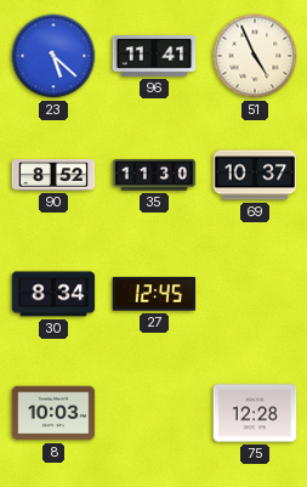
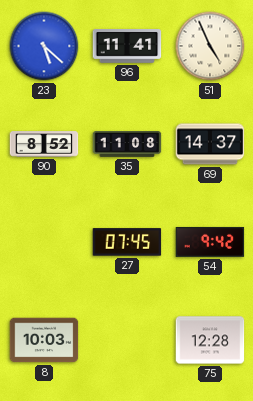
35: 11:30 -> 11:08
69: 10:37 -> 14:37
30: 8:34 -> none
27: 12:45 -> 07:45
54: none -> 9:42
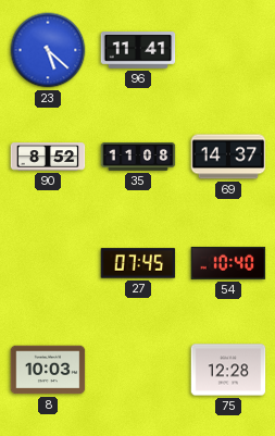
51: 4:56 -> none
54: 9:42 -> 10:40
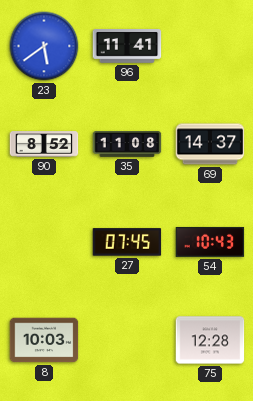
23: 5:22 -> 5:39
54: 10:40 -> 10:43
